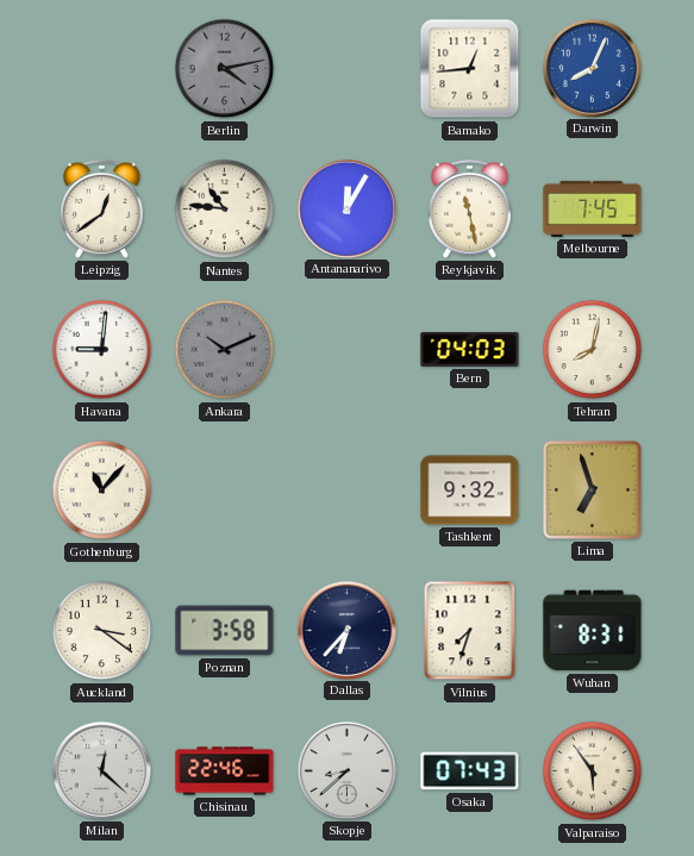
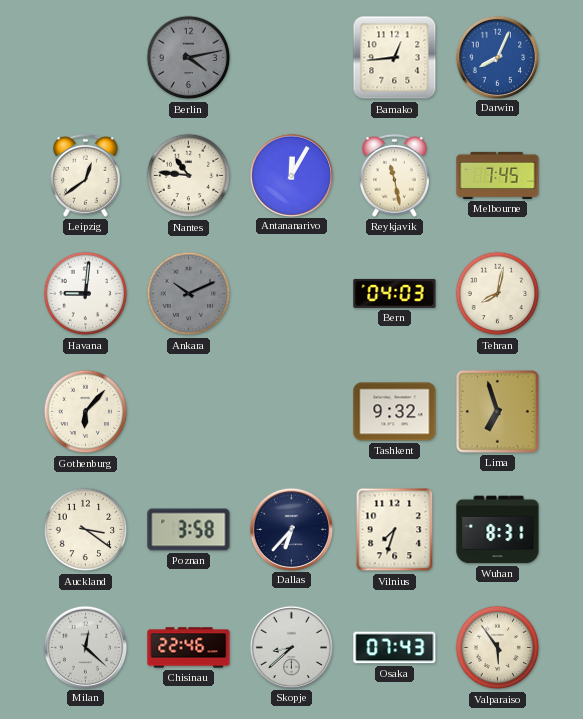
Gothenburg: 11:07 -> 6:07
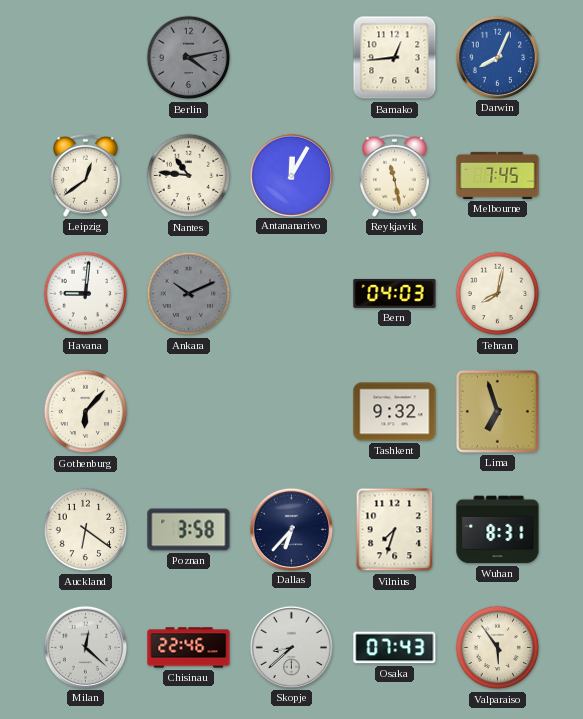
Auckland: 3:21 -> 6:21
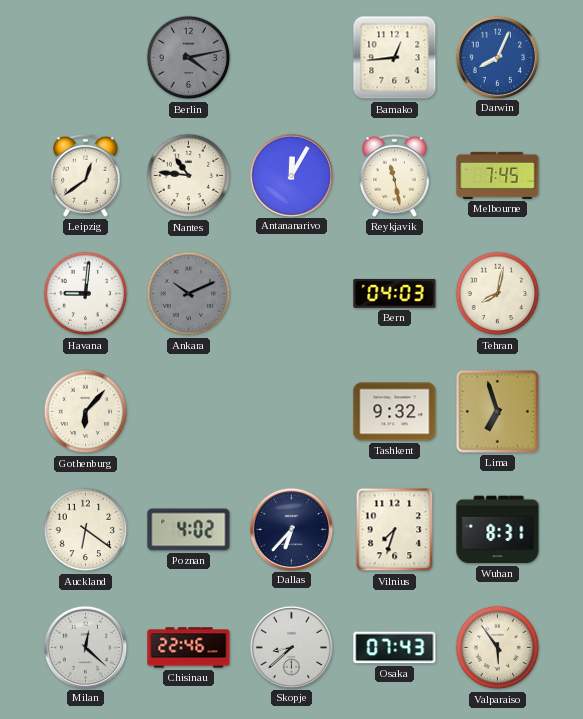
Poznan: 3:58 -> 4:02
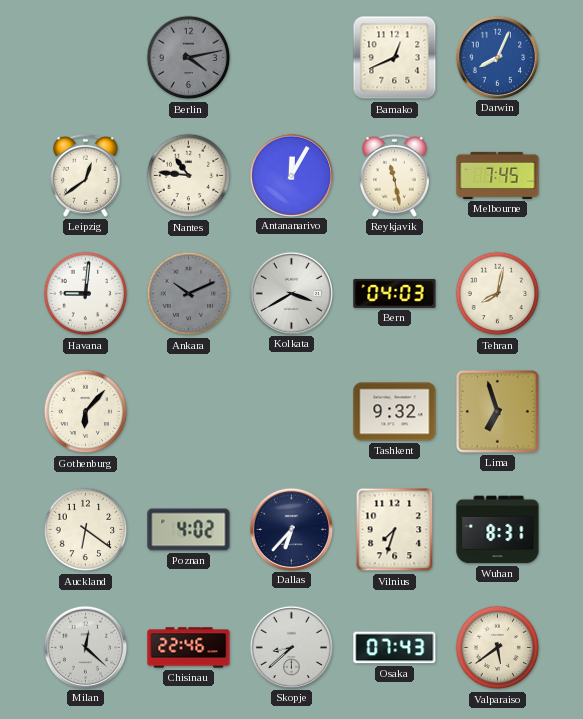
Bamako: 12:44 -> 12:41
Kolkata: none -> 3:40
Valparaiso: 5:54 -> 5:39
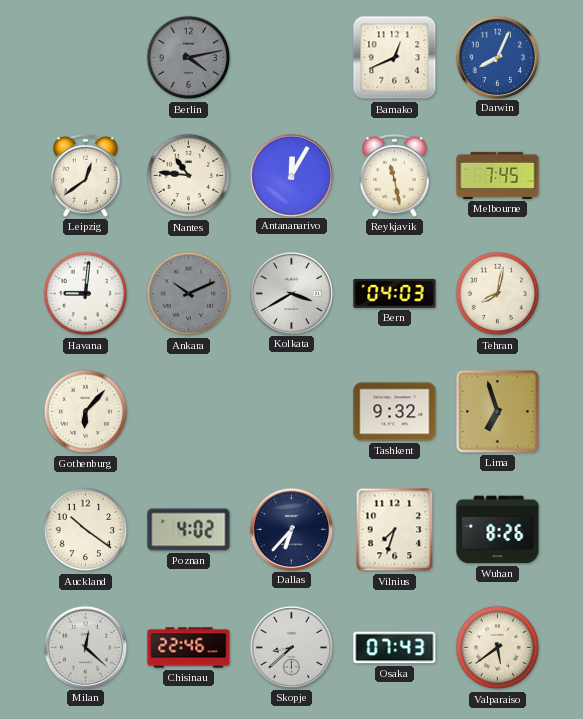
Auckland: 6:21 -> 10:21
Wuhan: 8:31 -> 8:26
